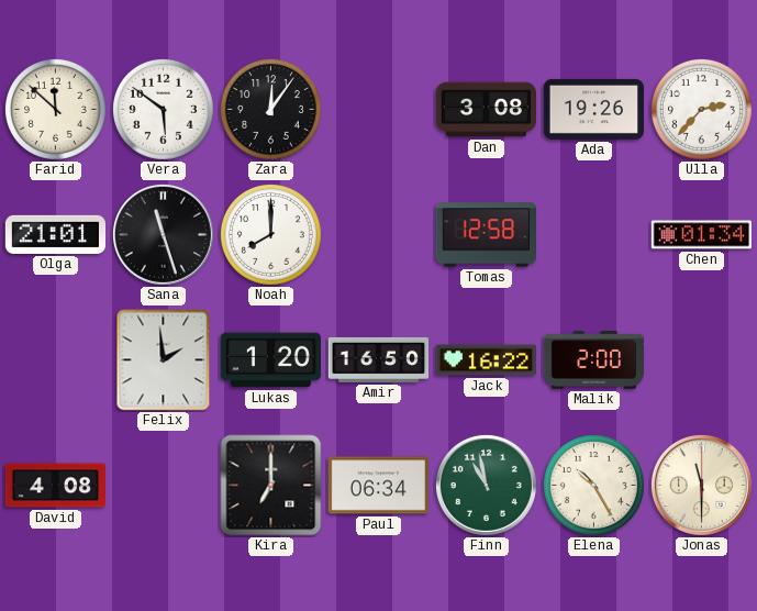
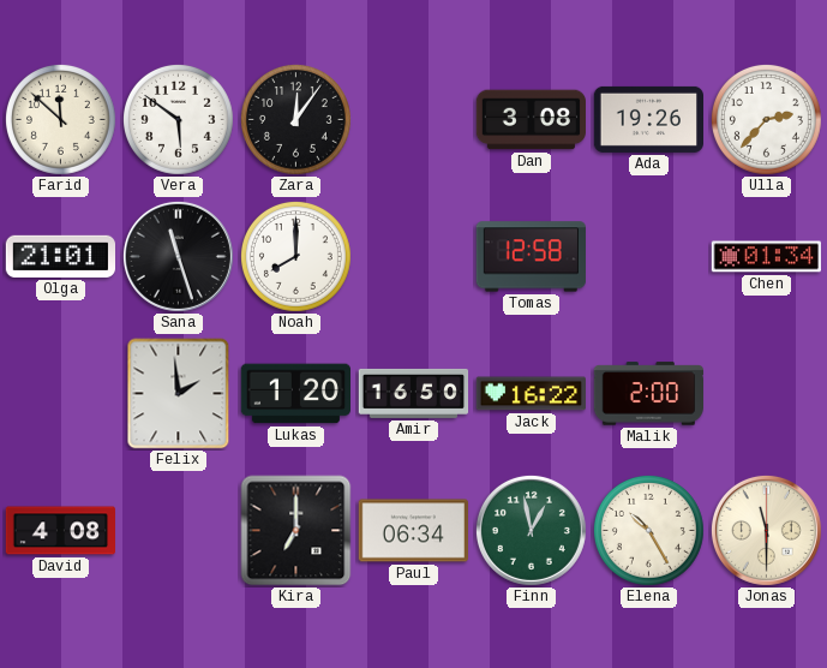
Finn: 10:58 -> 12:58
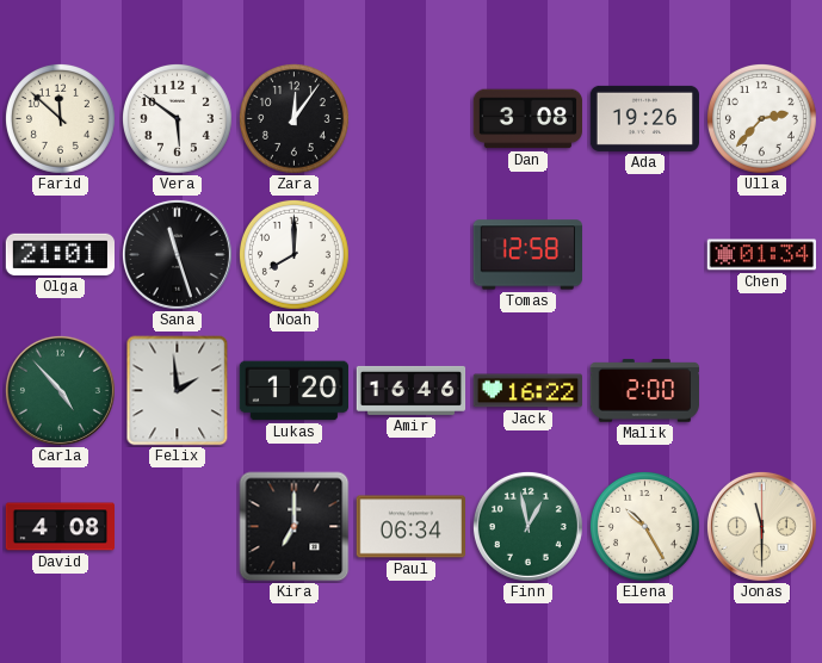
Carla: none -> 4:53
Amir: 16:50 -> 16:46
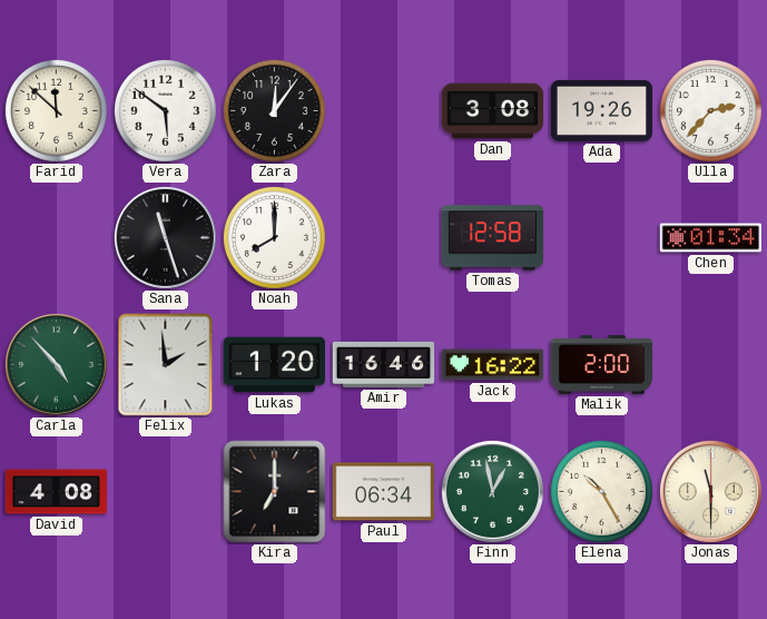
Olga: 21:01 -> none
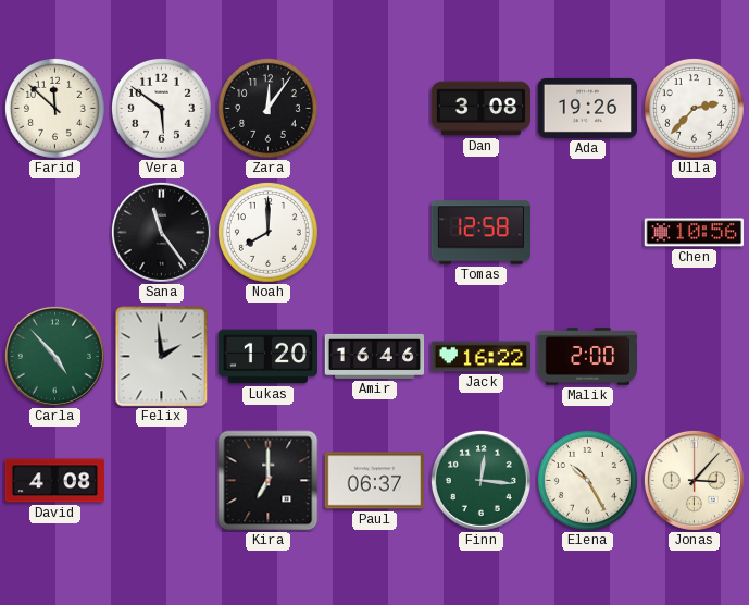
Sana: 11:27 -> 11:24
Chen: 01:34 -> 10:56
Paul: 06:34 -> 06:37
Finn: 12:58 -> 12:16
Jonas: 11:30 -> 3:07
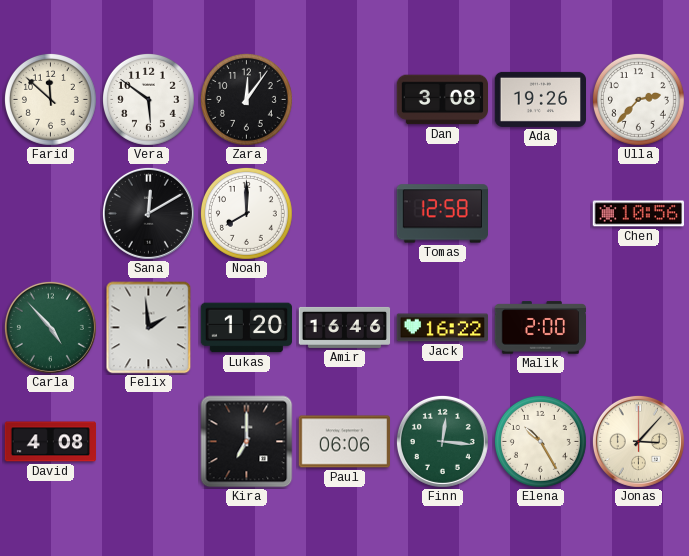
Sana: 11:24 -> 12:10
Paul: 06:37 -> 06:06
